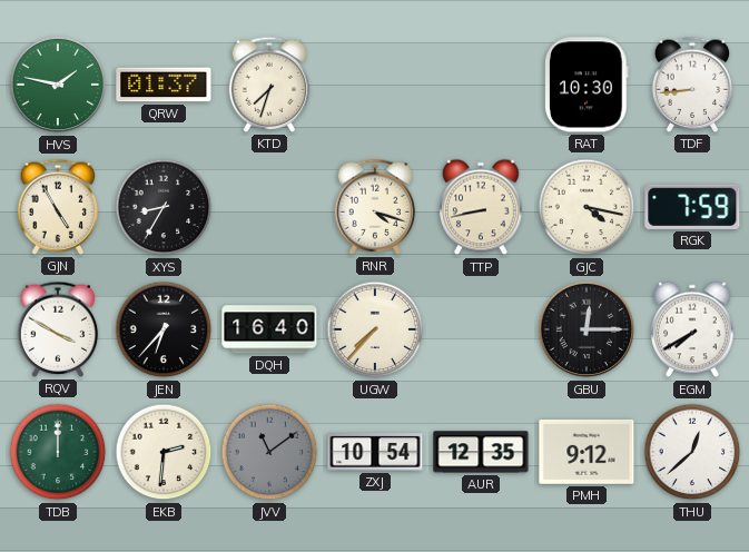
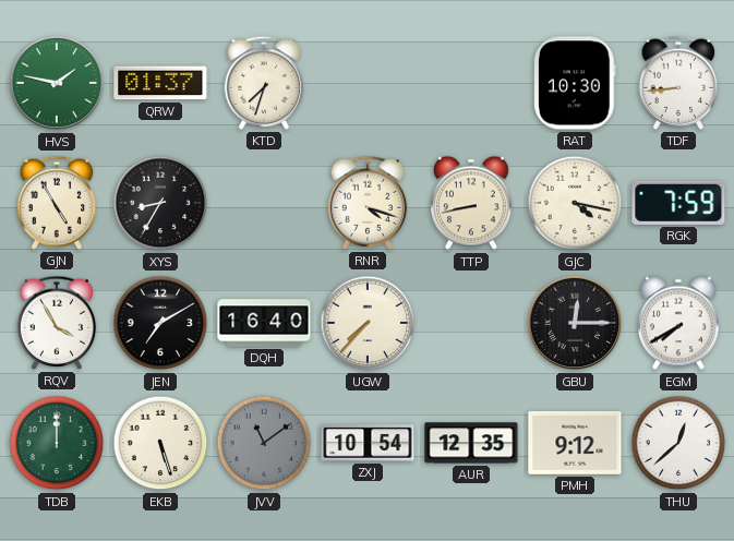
RQV: 3:50 -> 3:55
JEN: 6:37 -> 7:10
EKB: 2:31 -> 5:27
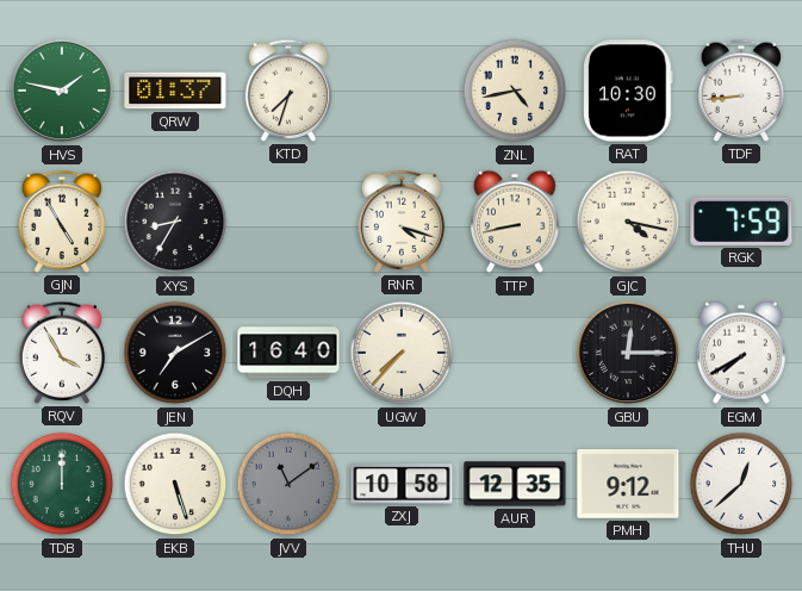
ZNL: none -> 4:43
ZXJ: 10:54 -> 10:58
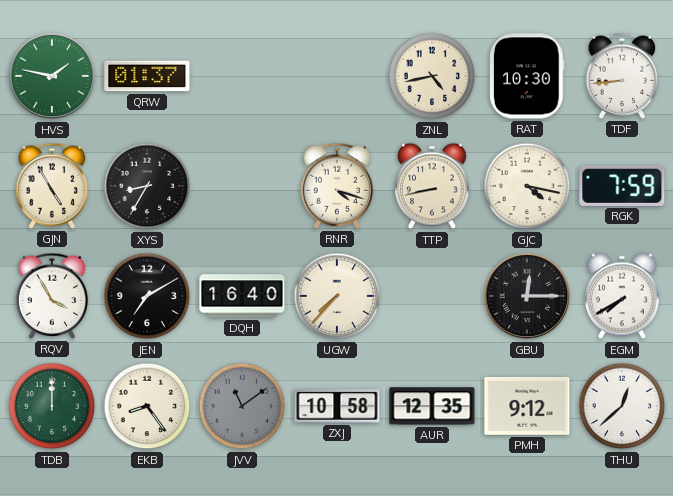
KTD: 7:33 -> none
EKB: 5:27 -> 8:24
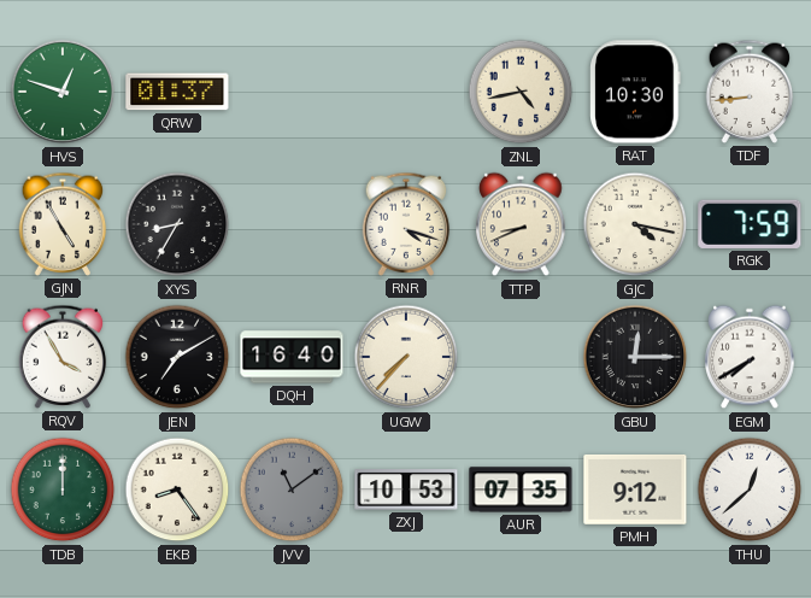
HVS: 1:47 -> 12:48
TTP: 8:43 -> 8:41
ZXJ: 10:58 -> 10:53
AUR: 12:35 -> 07:35
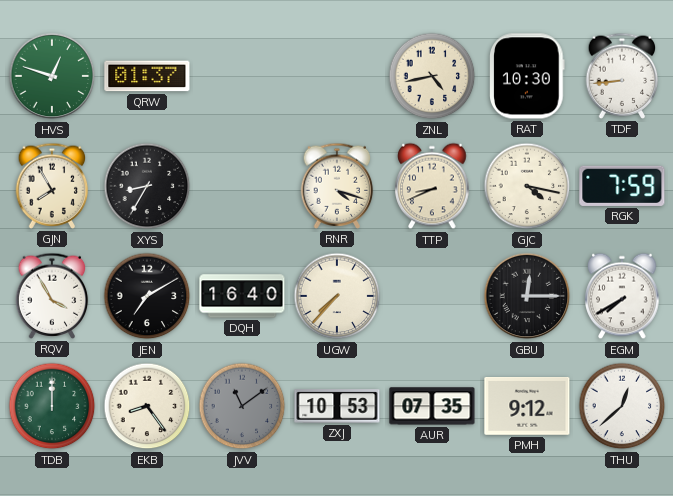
GJN: 4:55 -> 7:55
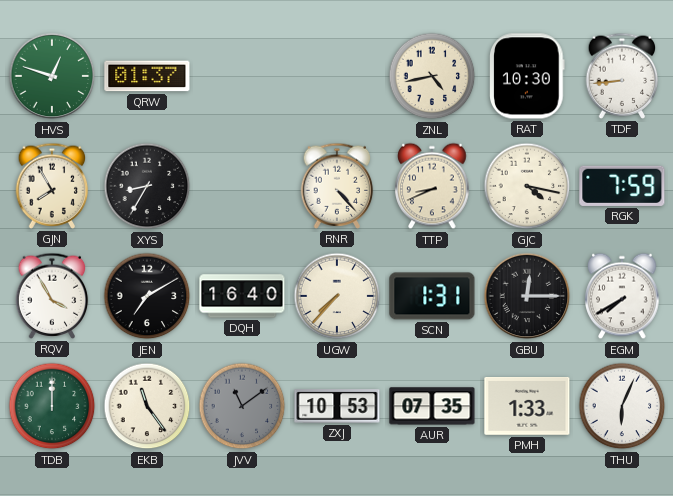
RNR: 4:18 -> 4:23
SCN: none -> 1:31
EKB: 8:24 -> 11:24
PMH: 9:12 -> 1:33
THU: 12:38 -> 6:04
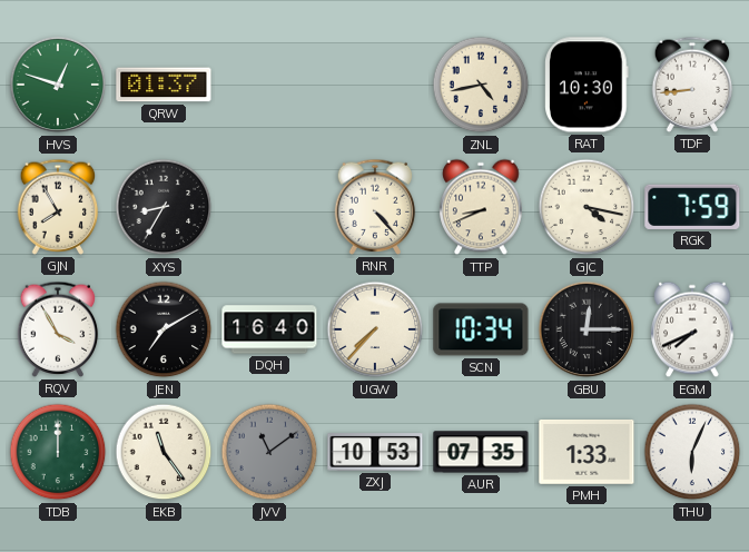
SCN: 1:31 -> 10:34
EGM: 7:40 -> 7:41
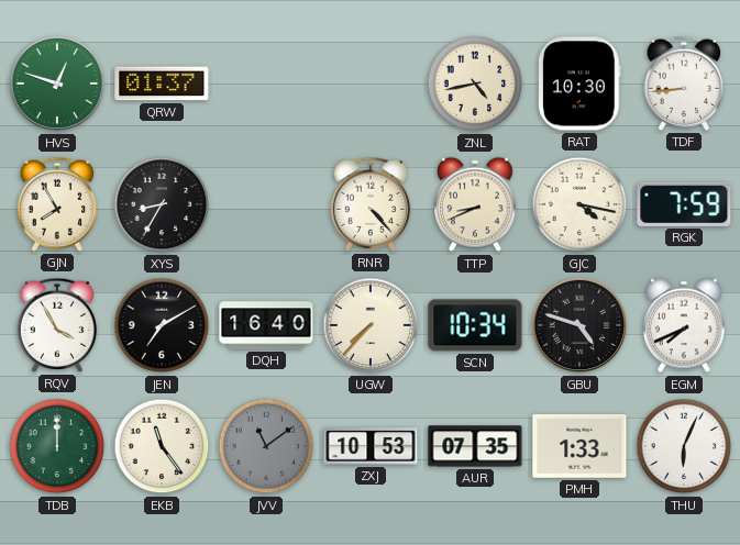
GBU: 12:15 -> 4:48
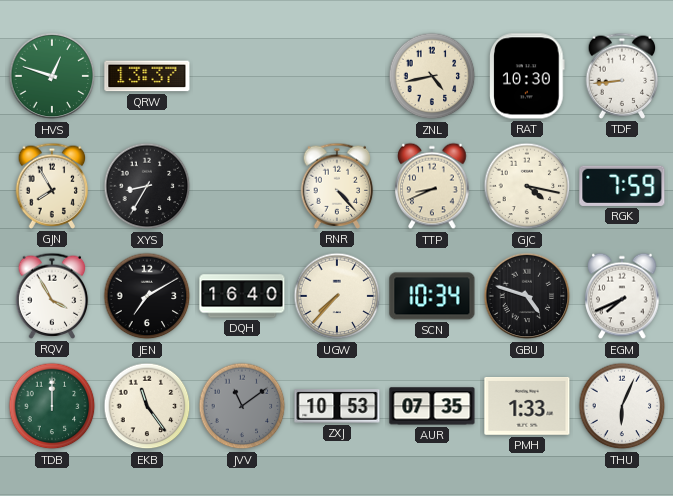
QRW: 01:37 -> 13:37
